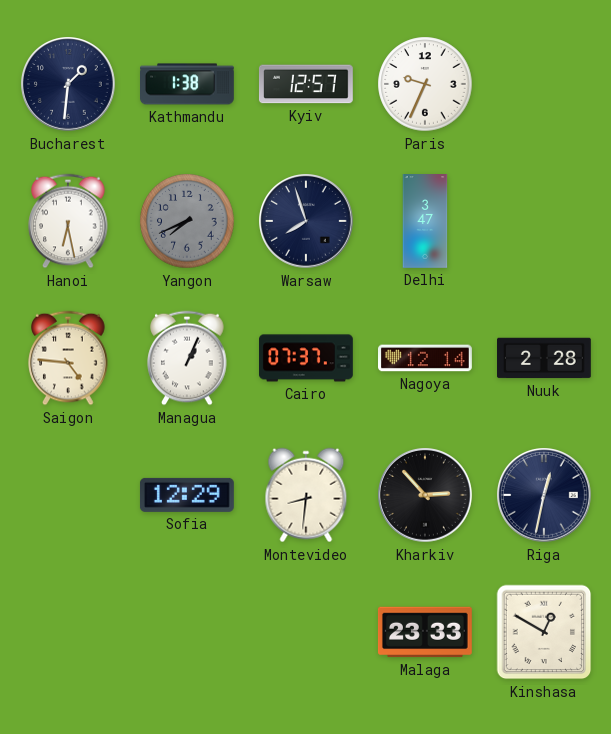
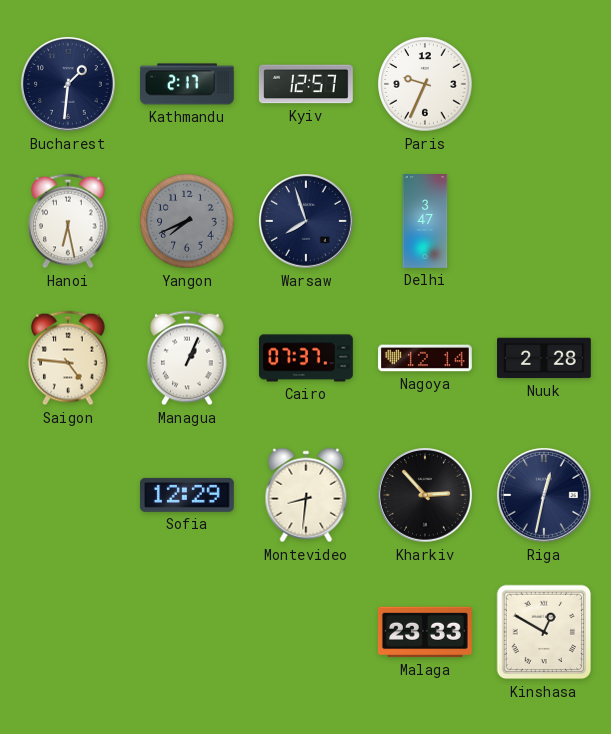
Kathmandu: 1:38 -> 2:17
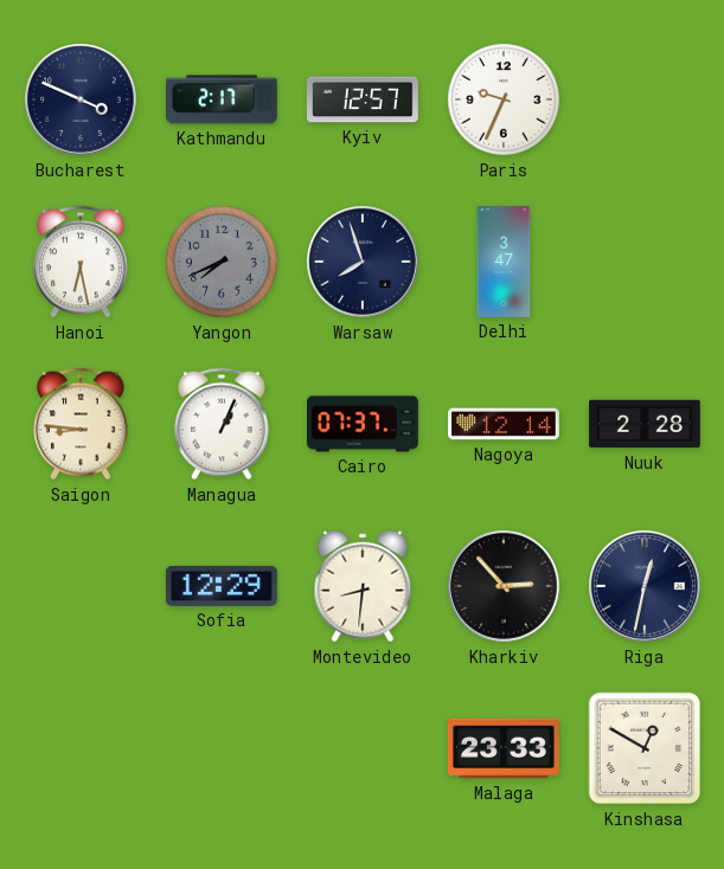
Bucharest: 1:31 -> 3:49
Saigon: 4:46 -> 8:46
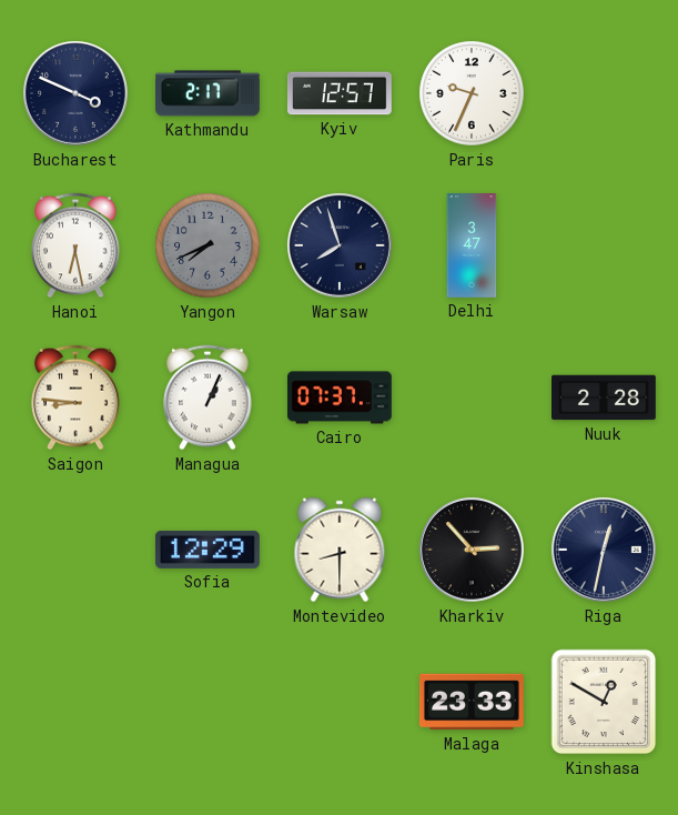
Nagoya: 12:14 -> none
Montevideo: 8:31 -> 8:30
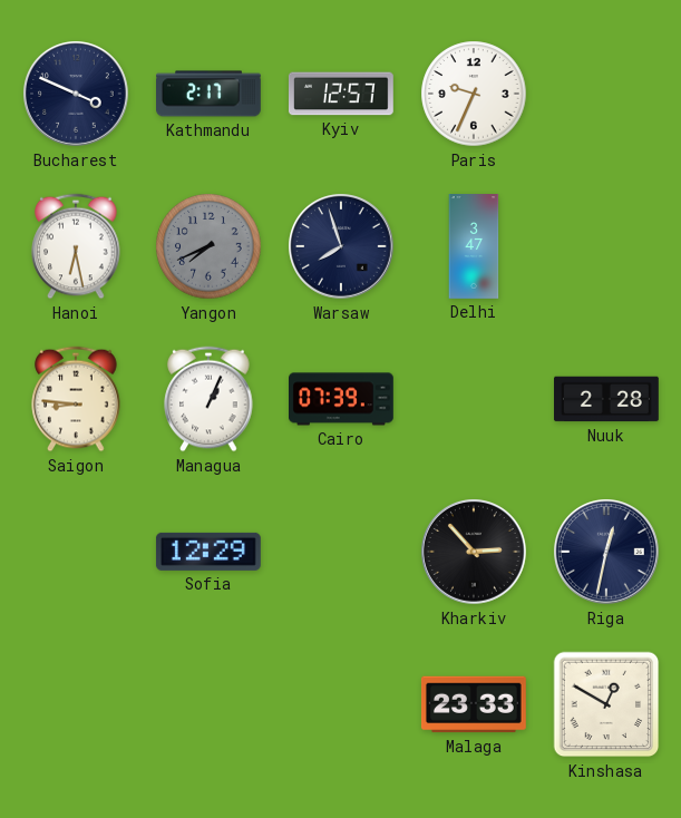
Cairo: 07:37 -> 07:39
Montevideo: 8:30 -> none
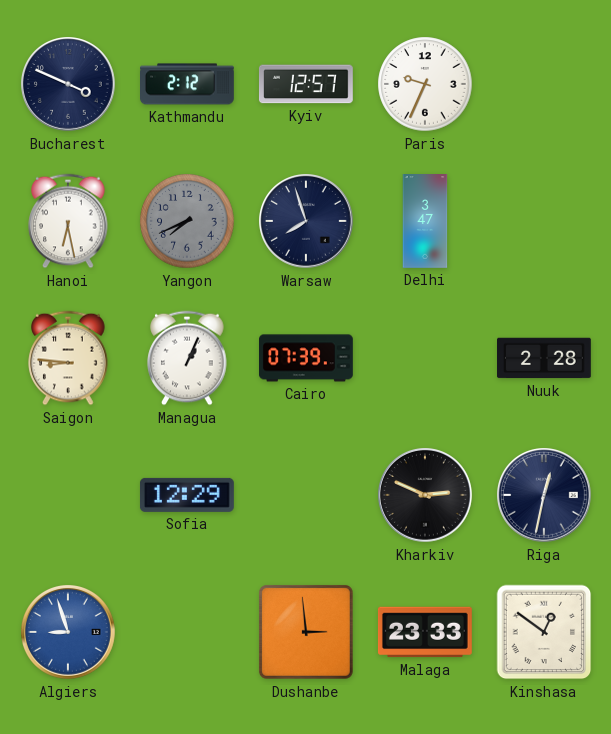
Kathmandu: 2:17 -> 2:12
Kharkiv: 2:53 -> 2:49
Algiers: none -> 8:57
Dushanbe: none -> 2:59
Kinshasa: 12:50 -> 12:51
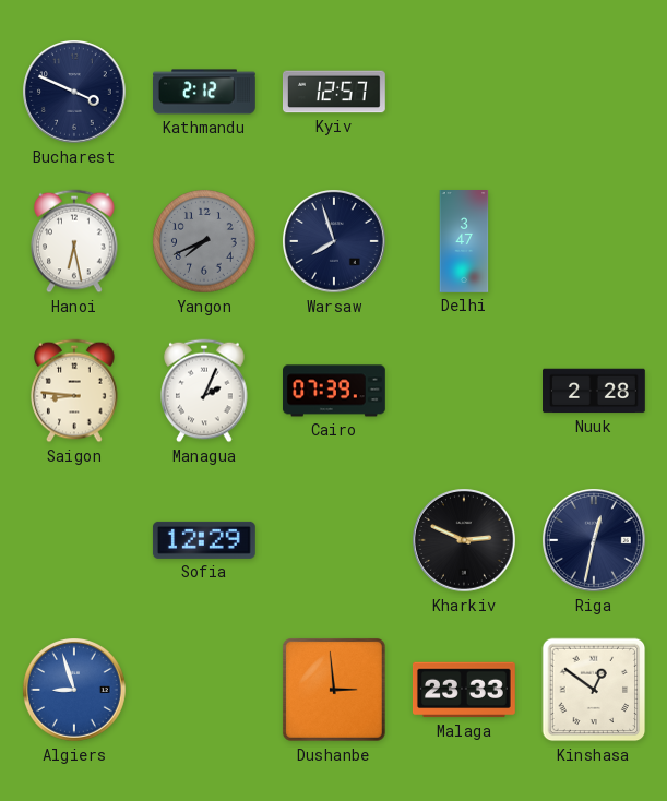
Paris: 9:34 -> none
Managua: 1:04 -> 2:04
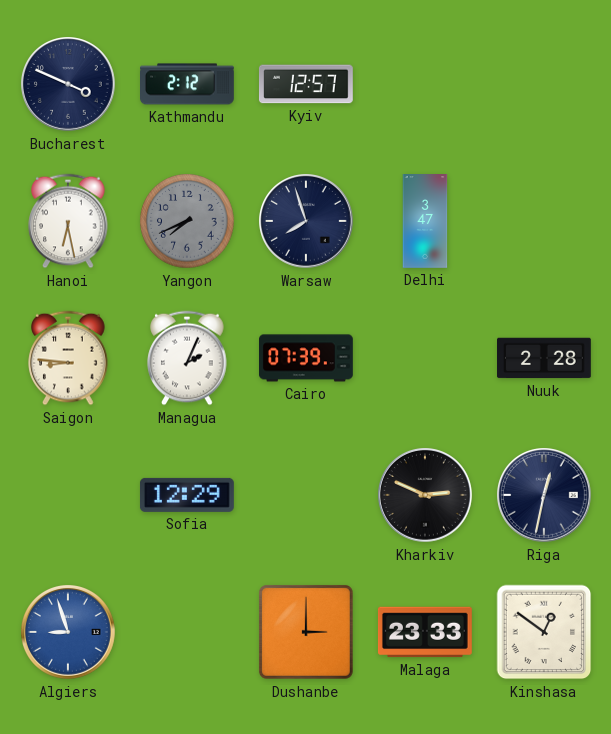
Dushanbe: 2:59 -> 3:00
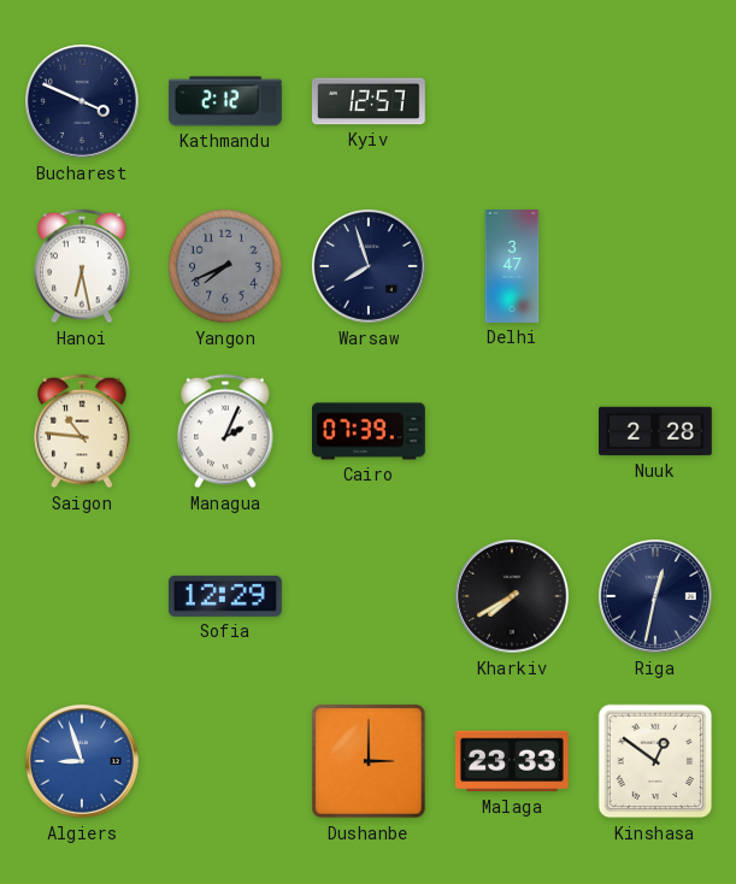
Saigon: 8:46 -> 10:46
Kharkiv: 2:49 -> 7:40
